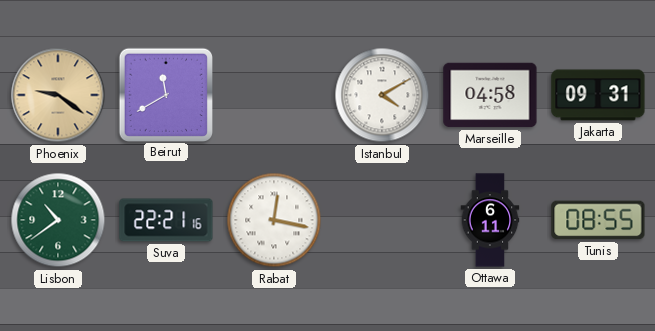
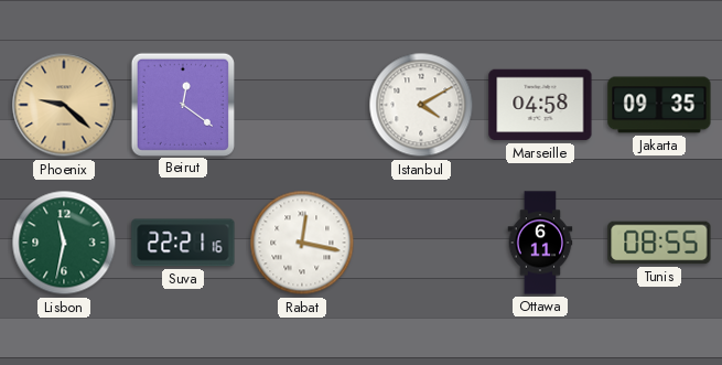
Phoenix: 9:21 -> 9:22
Beirut: 11:40 -> 12:21
Jakarta: 09:31 -> 09:35
Lisbon: 10:39 -> 11:32
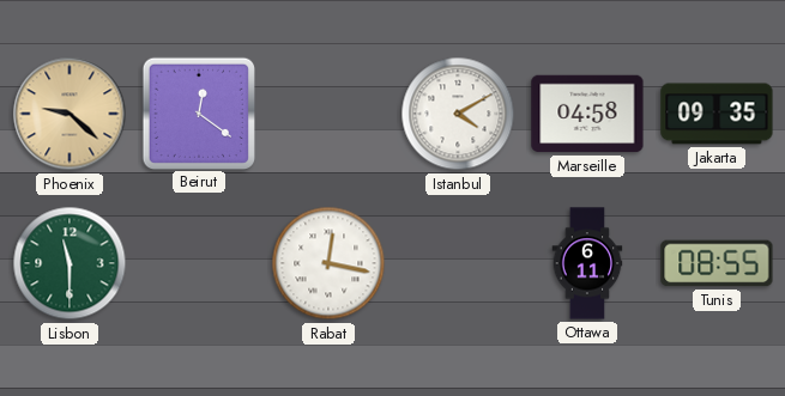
Lisbon: 11:32 -> 11:30
Suva: 22:21 -> none
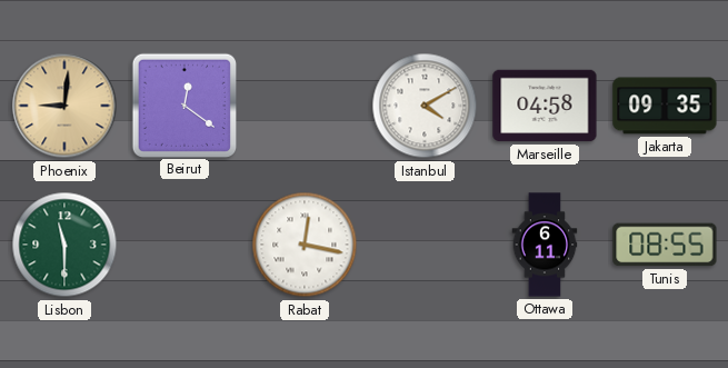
Phoenix: 9:22 -> 9:01
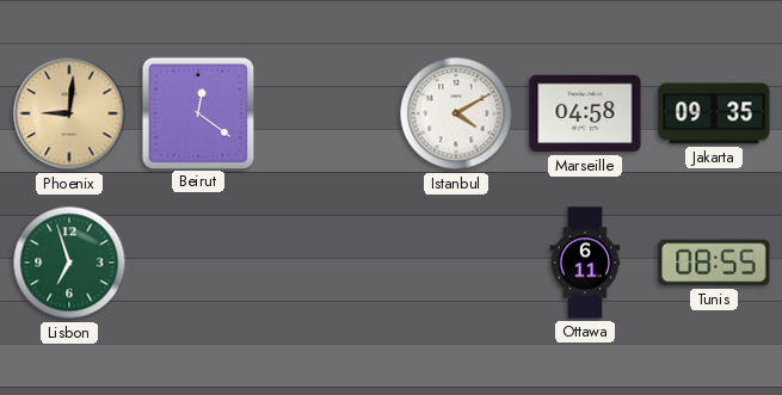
Lisbon: 11:30 -> 6:57
Rabat: 12:17 -> none
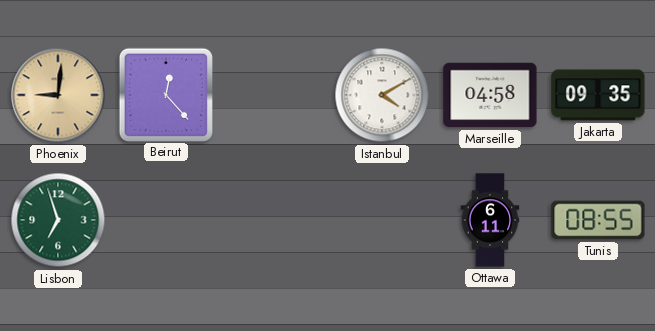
Beirut: 12:21 -> 12:23
